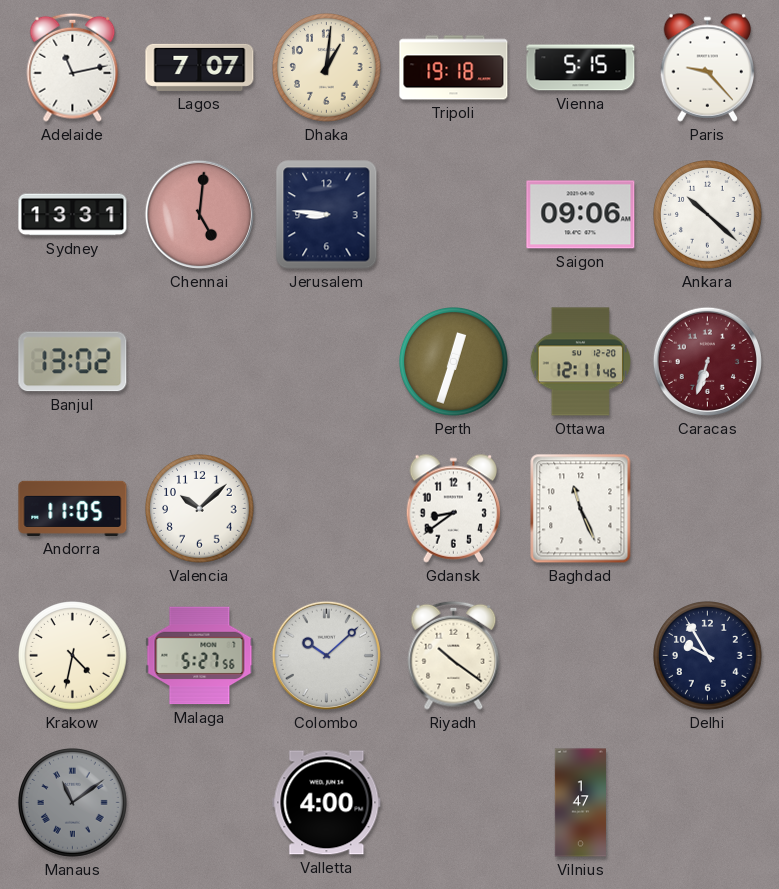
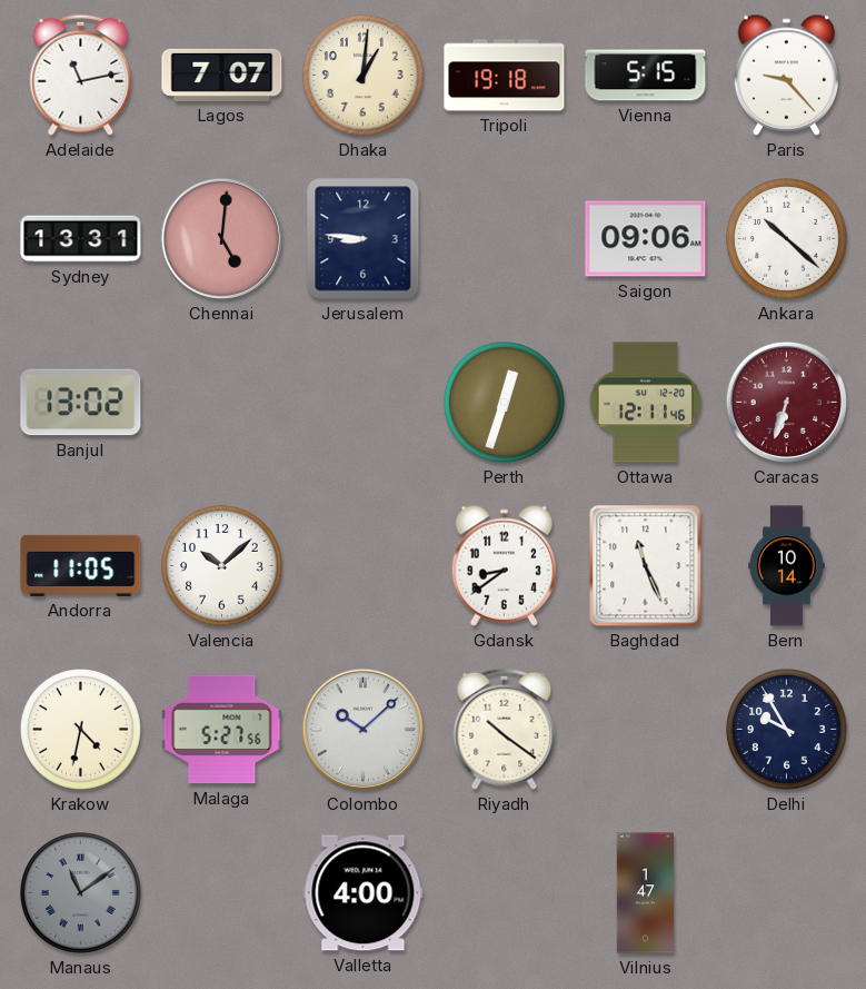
Bern: none -> 10:14
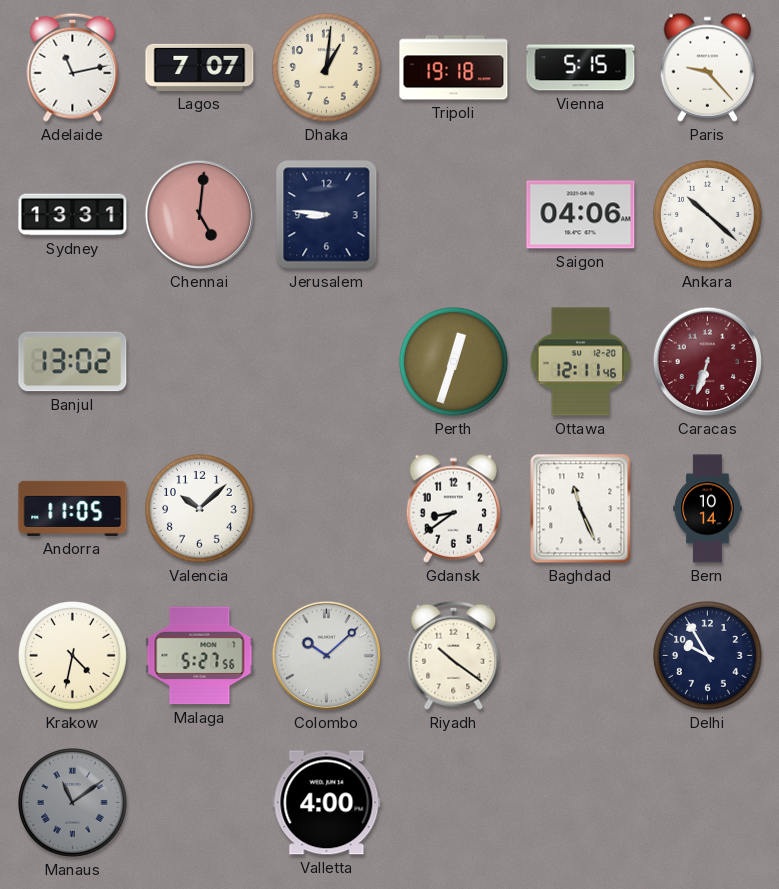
Saigon: 09:06 -> 04:06
Vilnius: 1:47 -> none
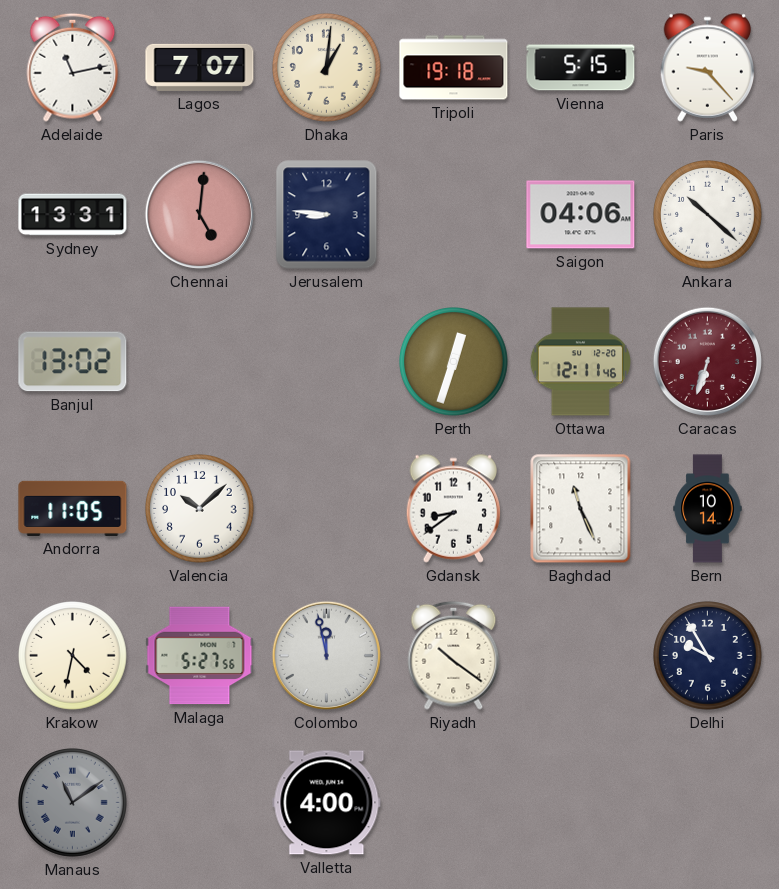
Colombo: 10:08 -> 11:58
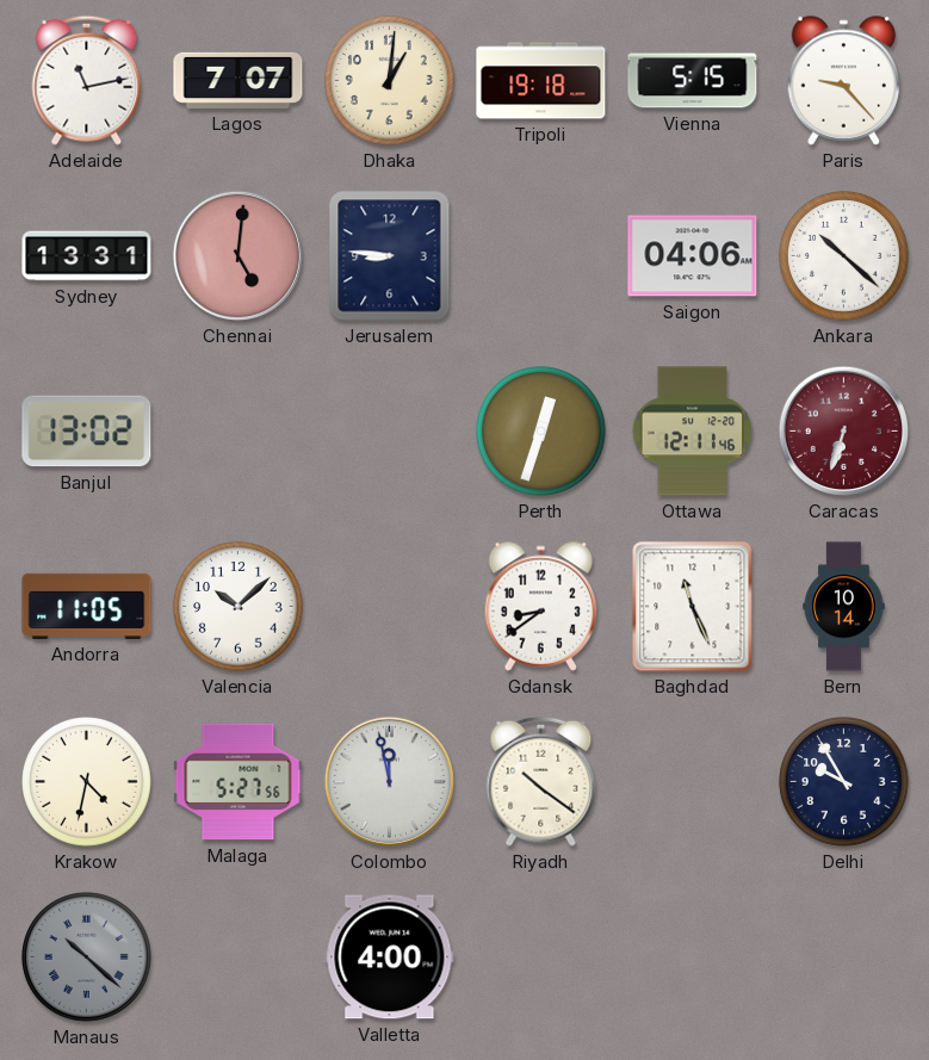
Manaus: 11:09 -> 10:22
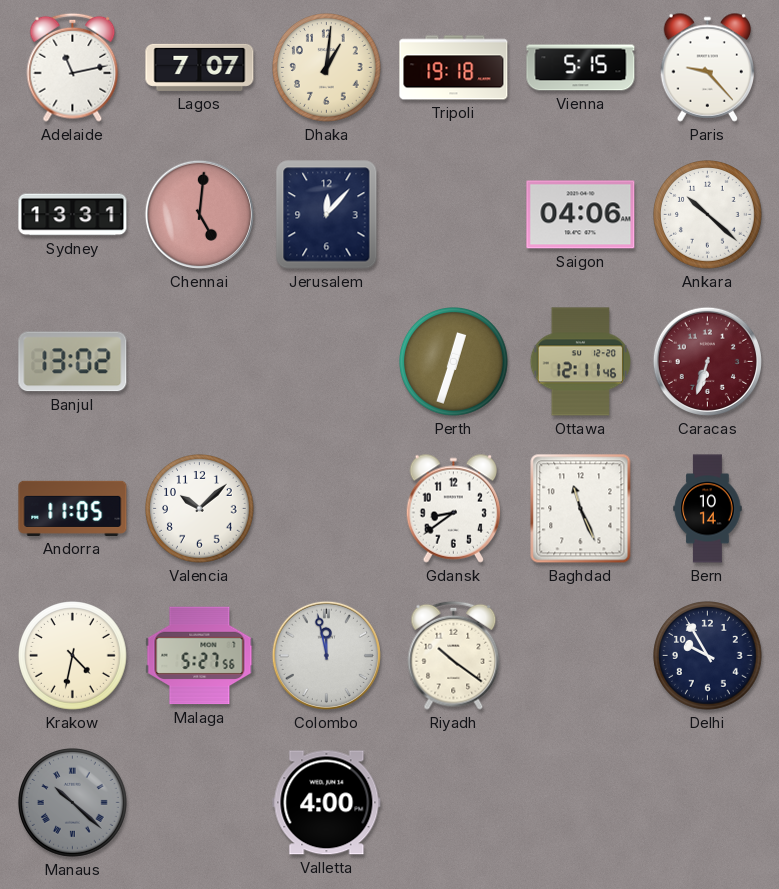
Jerusalem: 8:46 -> 12:07
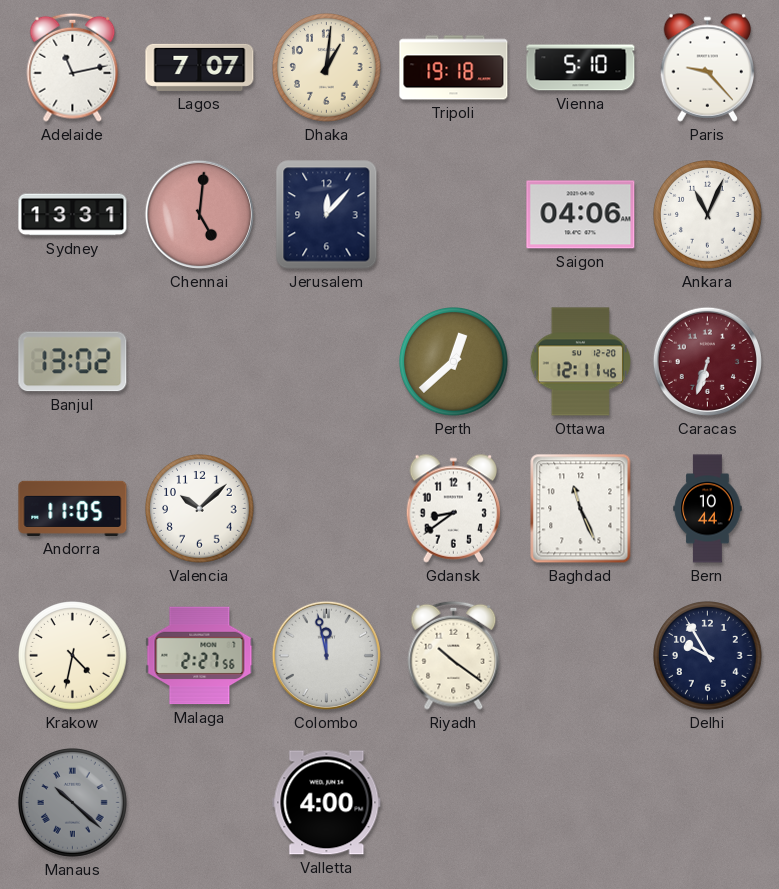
Vienna: 5:15 -> 5:10
Ankara: 10:22 -> 11:04
Perth: 12:33 -> 12:38
Bern: 10:14 -> 10:44
Malaga: 5:27 -> 2:27
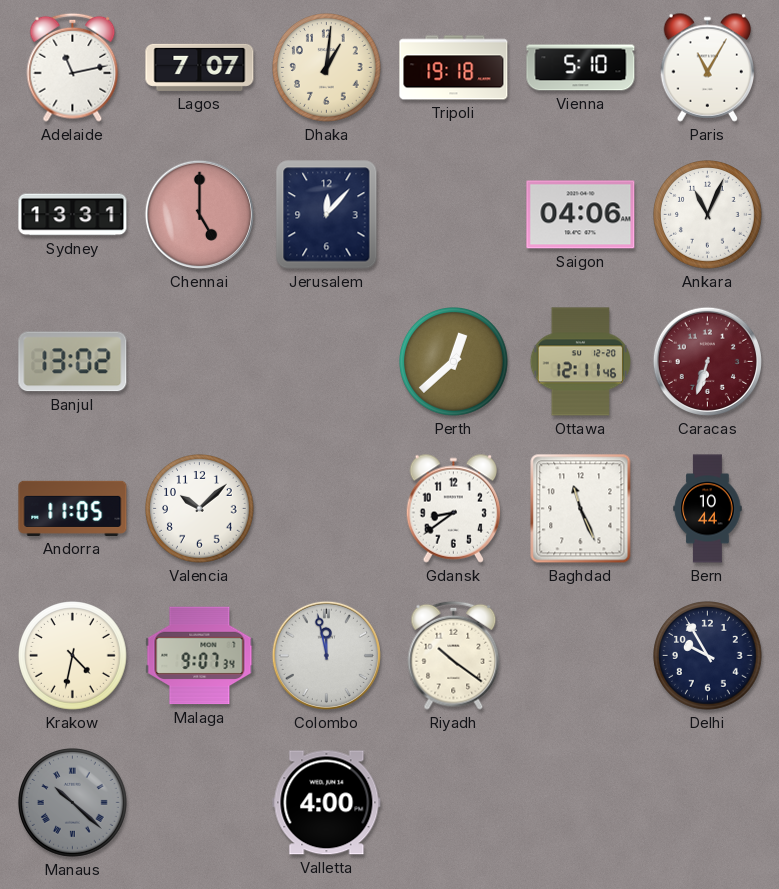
Paris: 9:23 -> 11:05
Chennai: 5:01 -> 5:00
Malaga: 2:27 -> 9:07
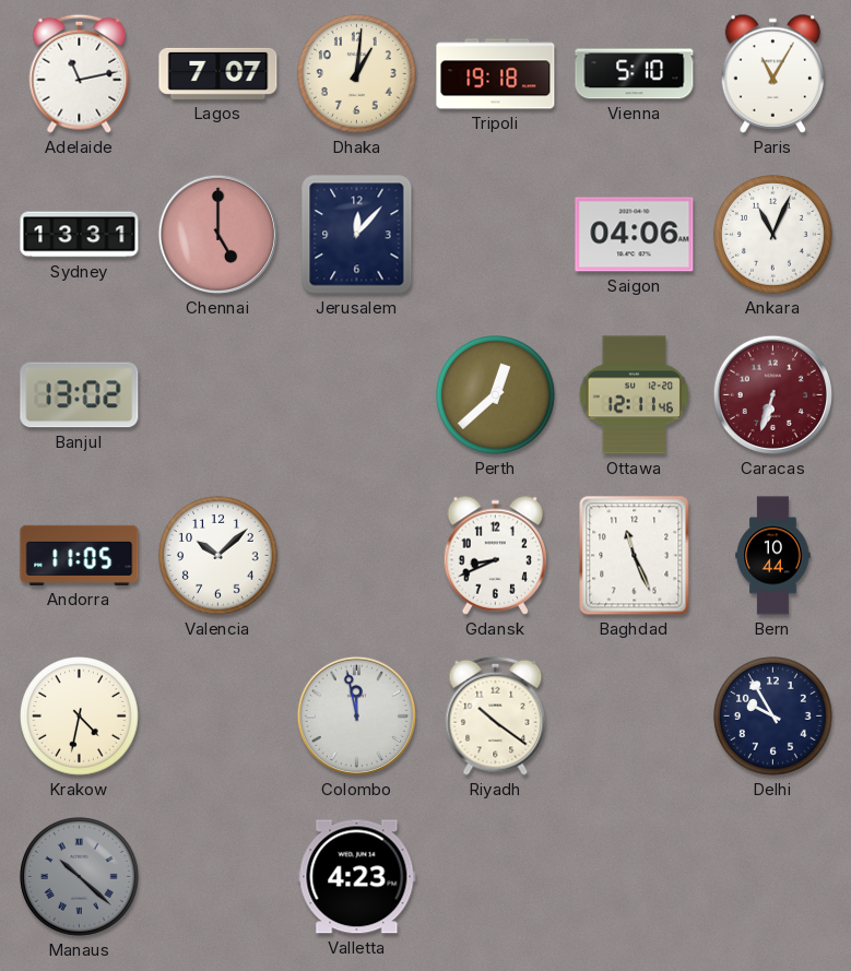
Gdansk: 8:39 -> 8:41
Malaga: 9:07 -> none
Valletta: 4:00 -> 4:23
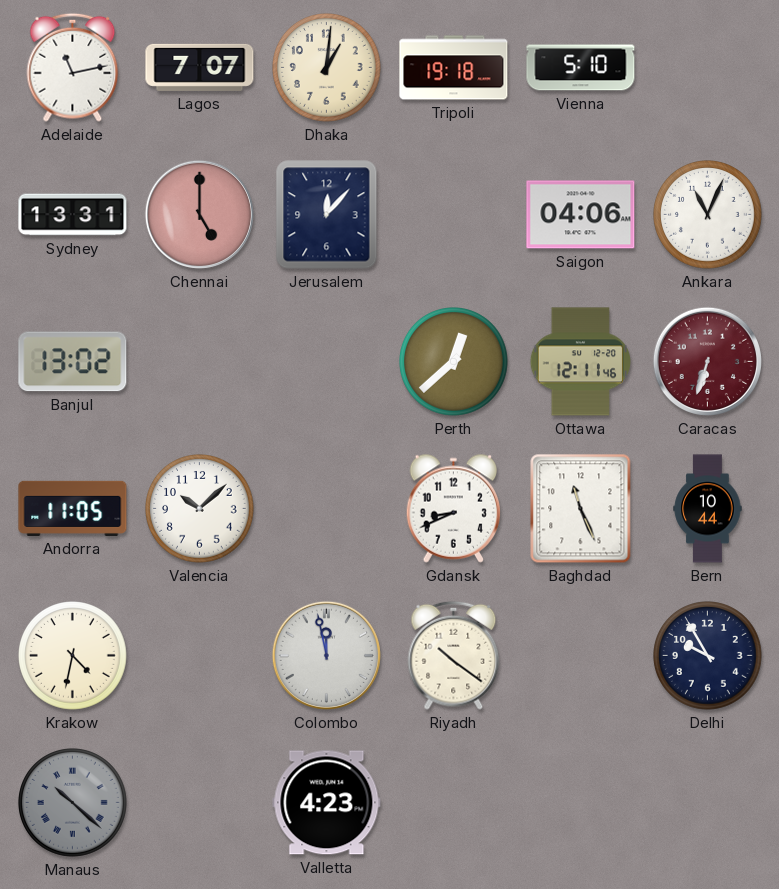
Paris: 11:05 -> none
